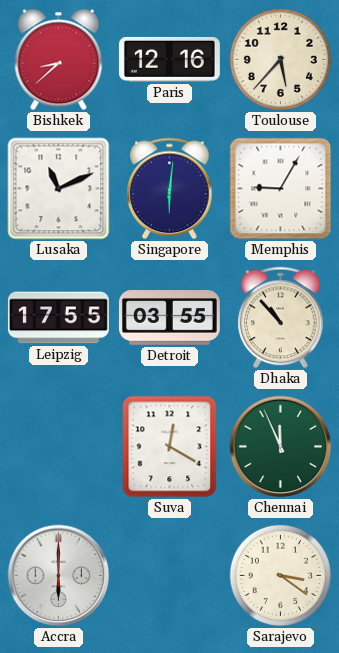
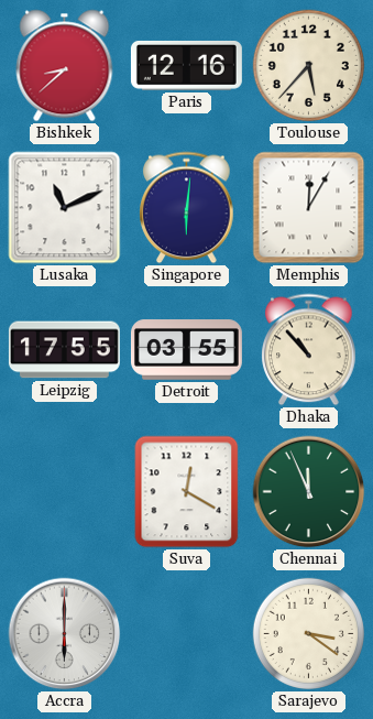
Memphis: 9:05 -> 12:05
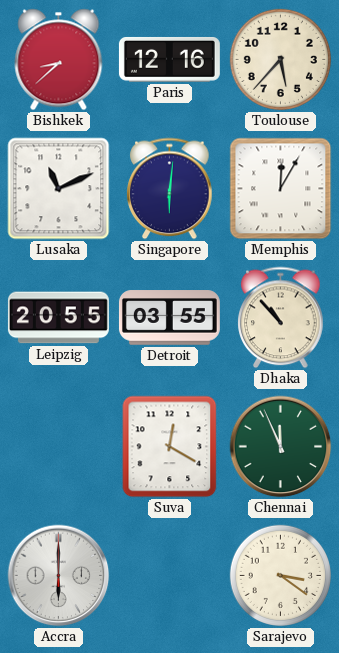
Leipzig: 17:55 -> 20:55
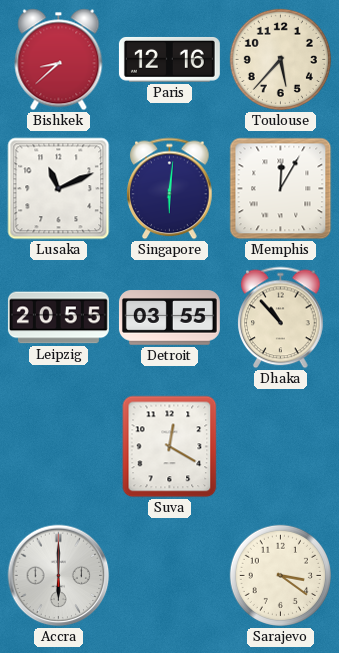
Chennai: 11:56 -> none
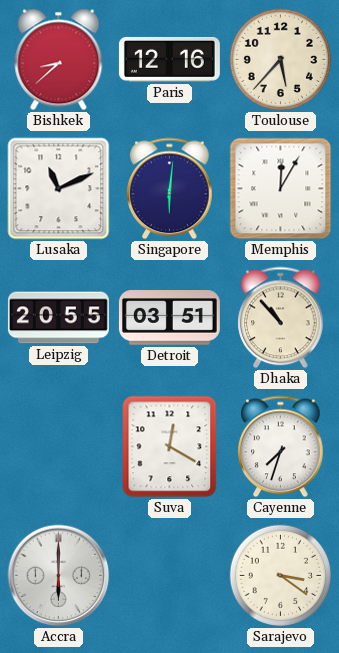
Detroit: 03:55 -> 03:51
Cayenne: none -> 7:33
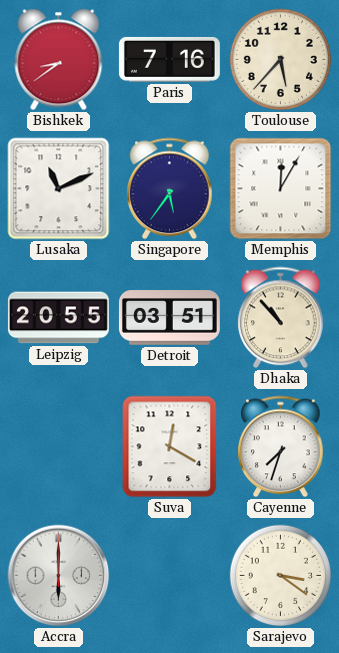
Bishkek: 8:38 -> 8:39
Paris: 12:16 -> 7:16
Singapore: 6:01 -> 5:36
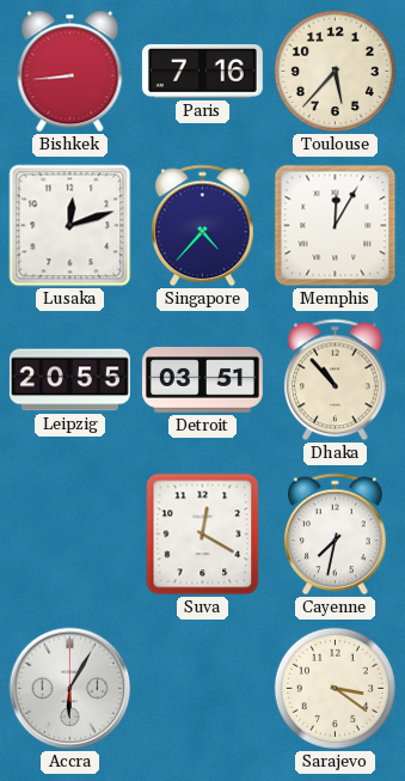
Bishkek: 8:39 -> 8:44
Lusaka: 11:11 -> 12:12
Singapore: 5:36 -> 4:37
Cayenne: 7:33 -> 7:32
Accra: 6:00 -> 6:05
